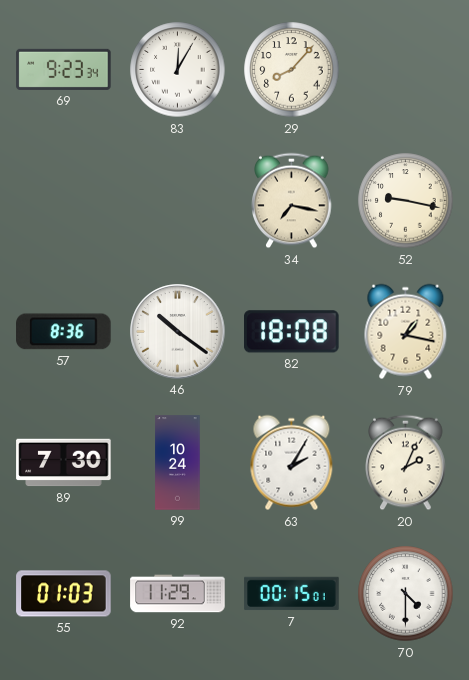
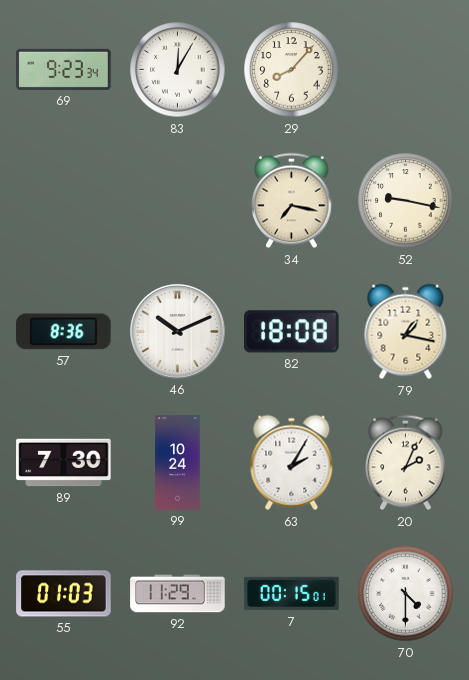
46: 10:21 -> 10:11
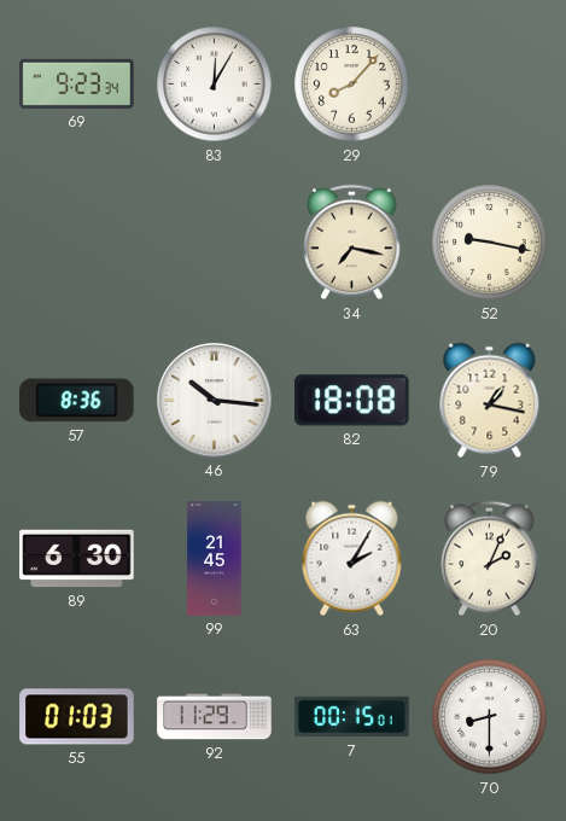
46: 10:11 -> 10:16
89: 7:30 -> 6:30
99: 10:24 -> 21:45
70: 4:30 -> 8:30
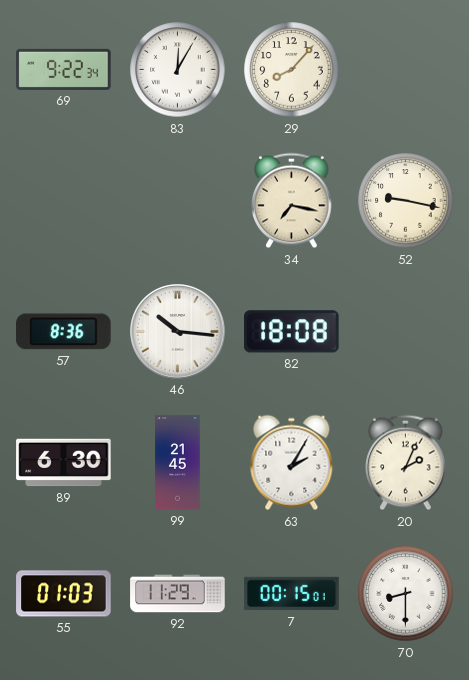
69: 9:23 -> 9:22
79: 1:17 -> none
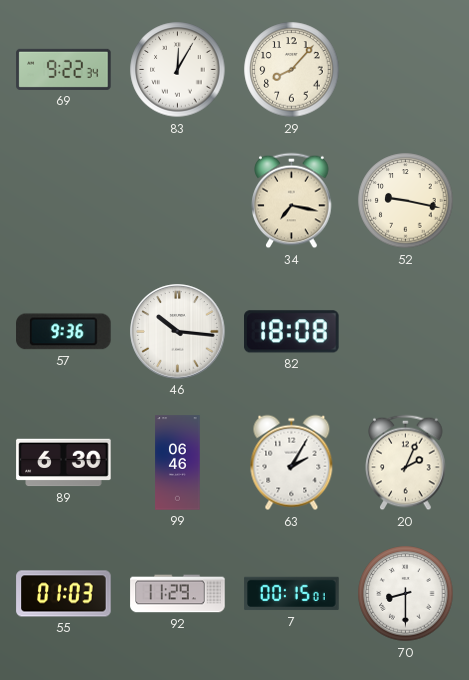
57: 8:36 -> 9:36
99: 21:45 -> 06:46
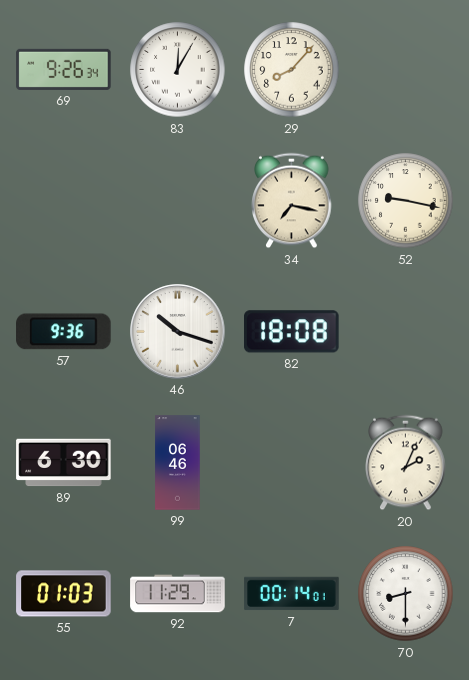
69: 9:22 -> 9:26
46: 10:16 -> 10:18
63: 2:05 -> none
7: 00:15 -> 00:14
